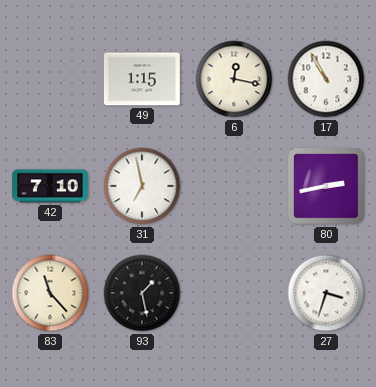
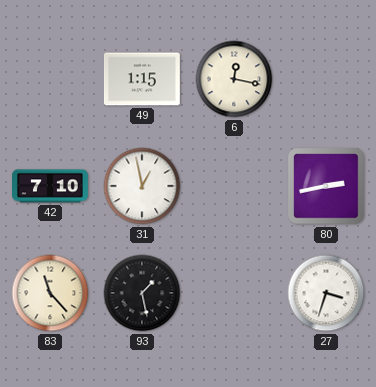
17: 10:55 -> none
31: 6:58 -> 12:58
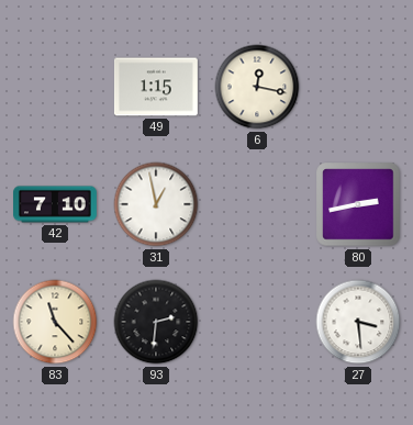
93: 1:28 -> 2:31
27: 3:33 -> 3:29
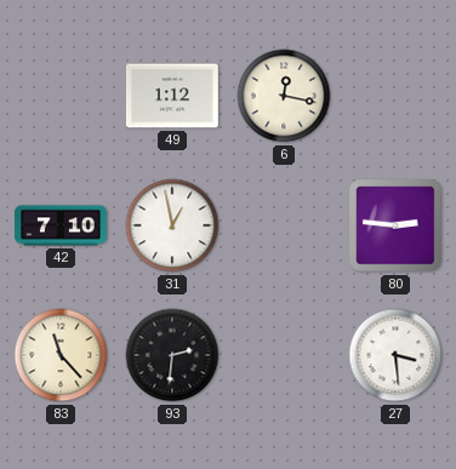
49: 1:15 -> 1:12
80: 2:43 -> 2:46
